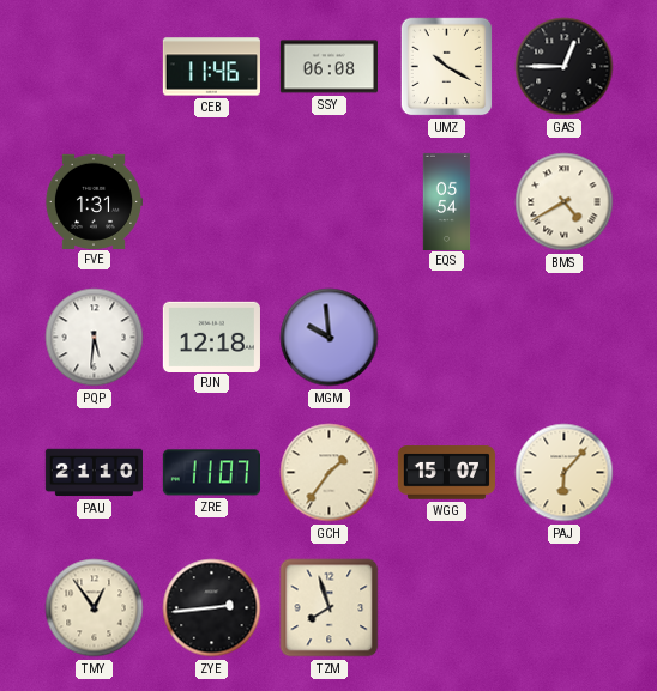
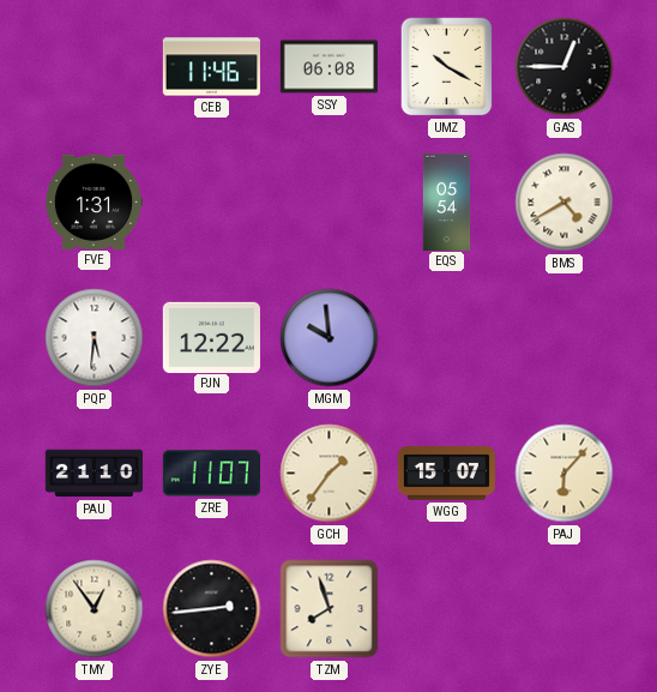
PJN: 12:18 -> 12:22
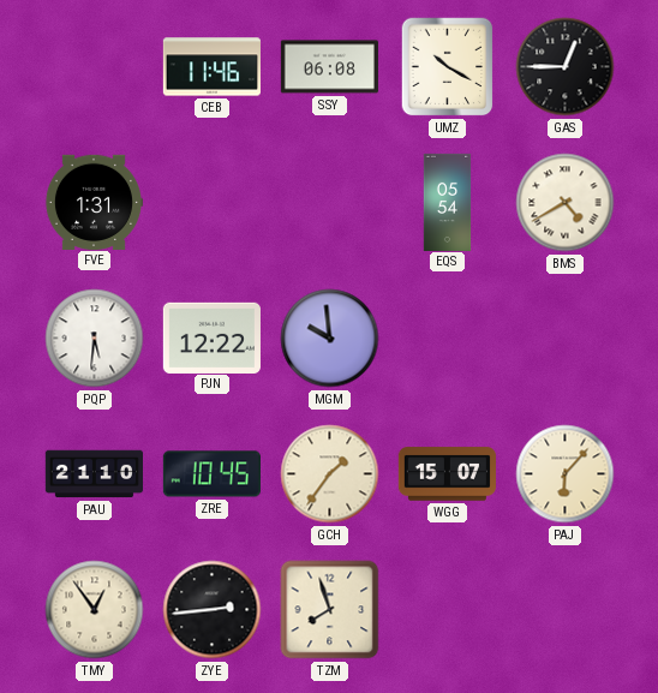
ZRE: 11:07 -> 10:45
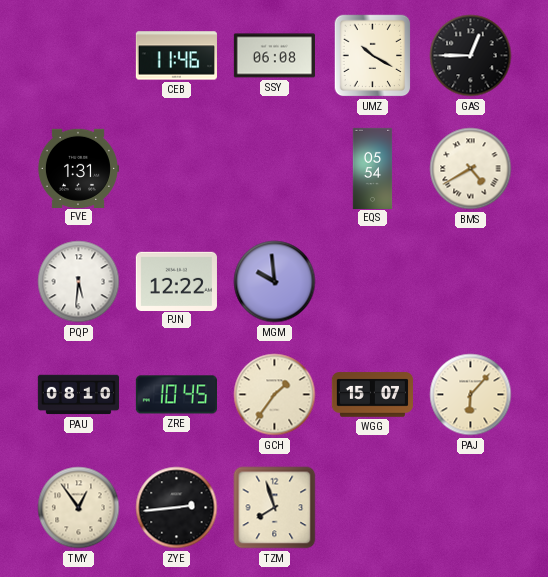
PAU: 21:10 -> 08:10
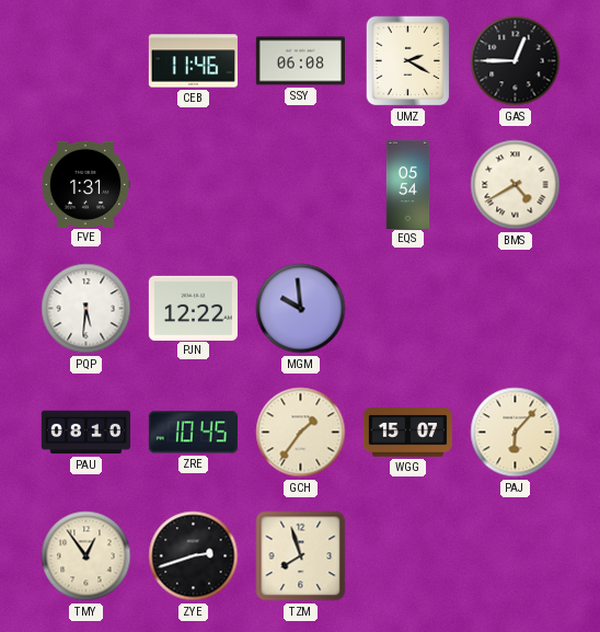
UMZ: 10:20 -> 2:20
ZYE: 2:44 -> 2:42
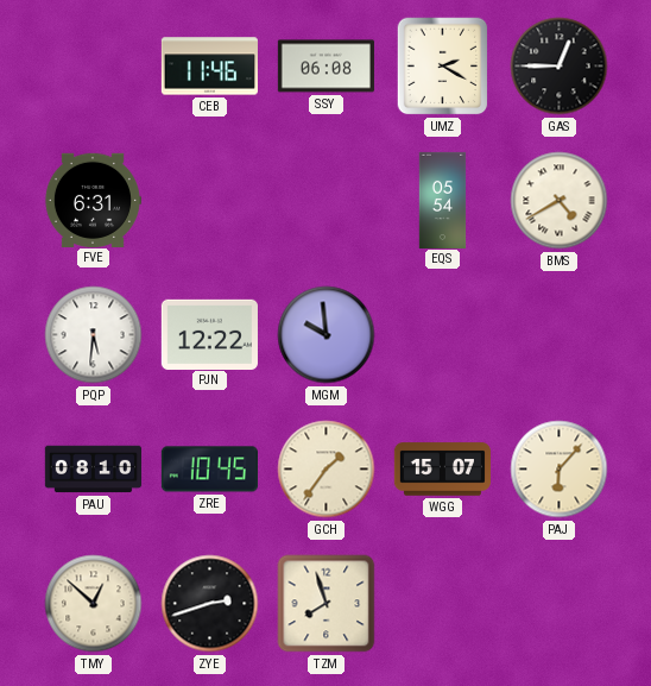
FVE: 1:31 -> 6:31
TMY: 12:54 -> 12:52
